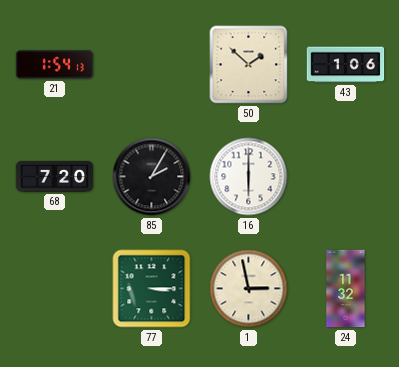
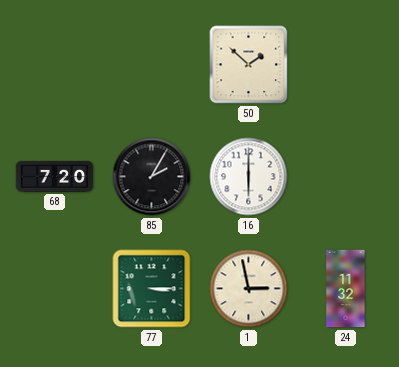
21: 1:54 -> none
43: 1:06 -> none
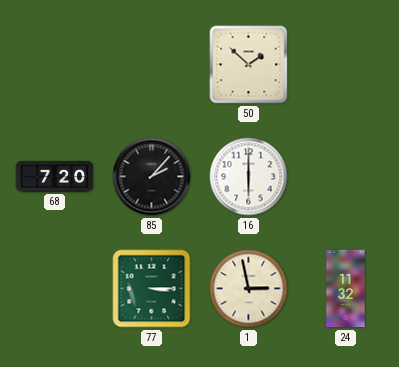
85: 2:05 -> 2:07
